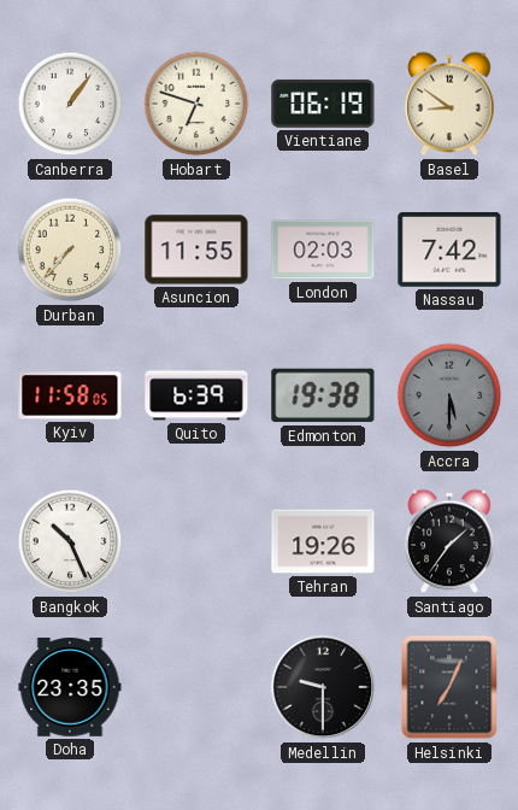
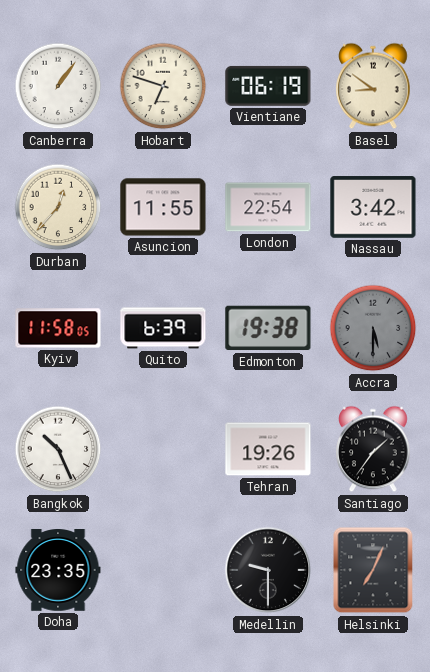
Durban: 7:37 -> 12:37
London: 02:03 -> 22:54
Nassau: 7:42 -> 3:42
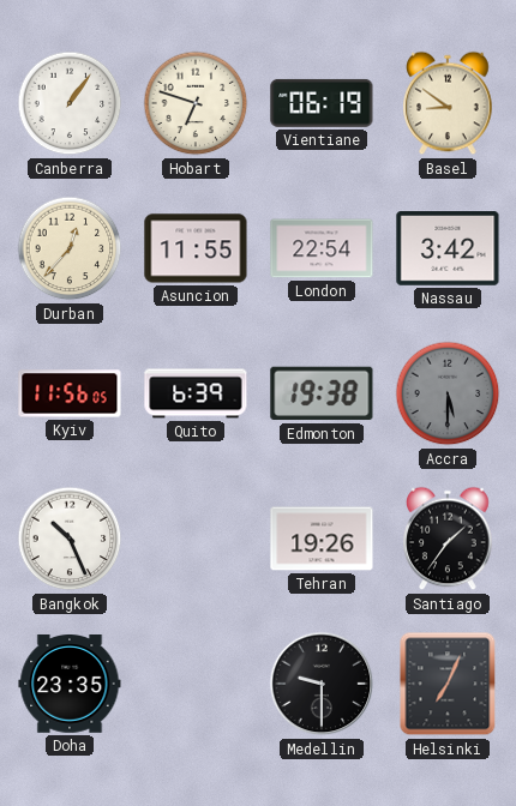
Kyiv: 11:58 -> 11:56
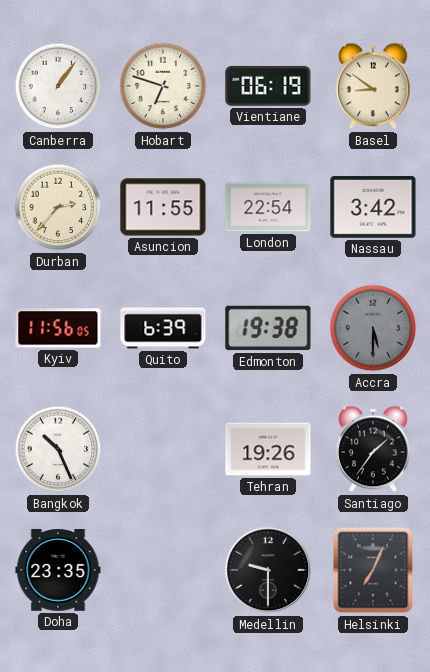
Durban: 12:37 -> 2:37
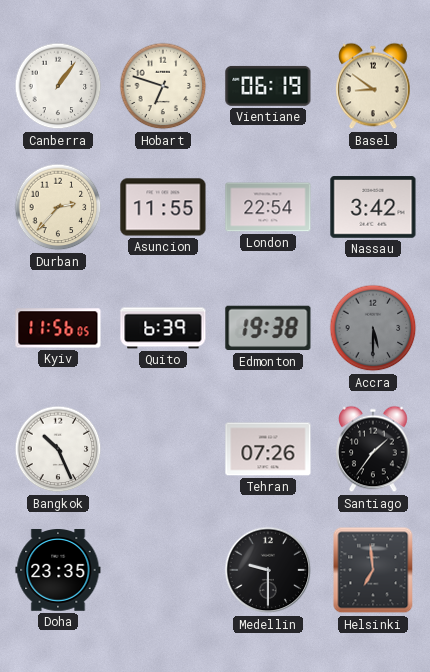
Tehran: 19:26 -> 07:26
Helsinki: 7:04 -> 6:59
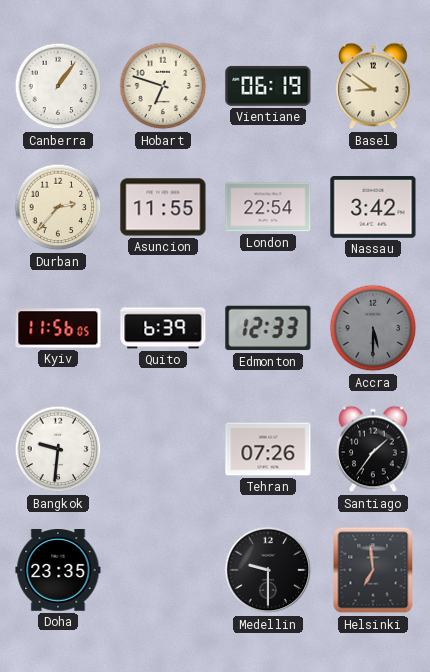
Edmonton: 19:38 -> 12:33
Bangkok: 10:26 -> 9:31
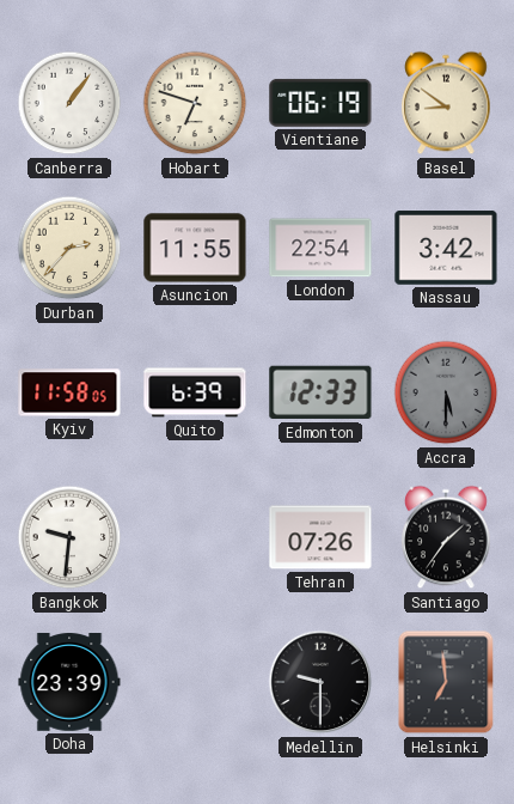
Kyiv: 11:56 -> 11:58
Doha: 23:35 -> 23:39
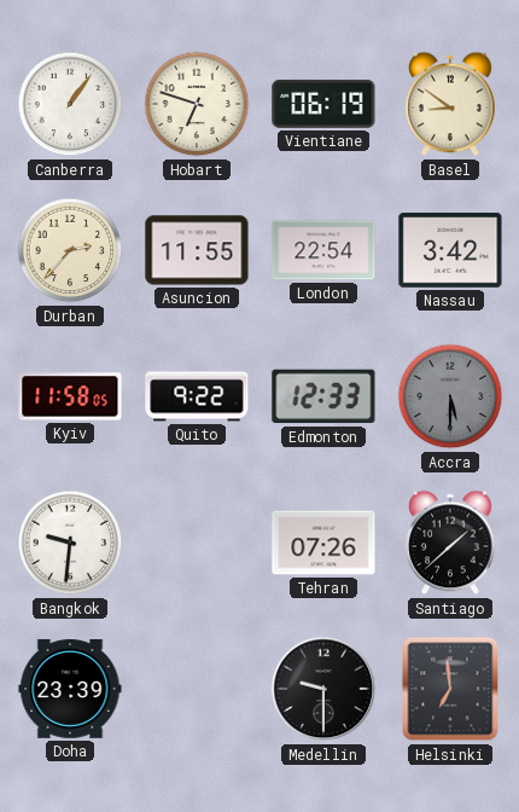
Quito: 6:39 -> 9:22
Santiago: 1:36 -> 1:38
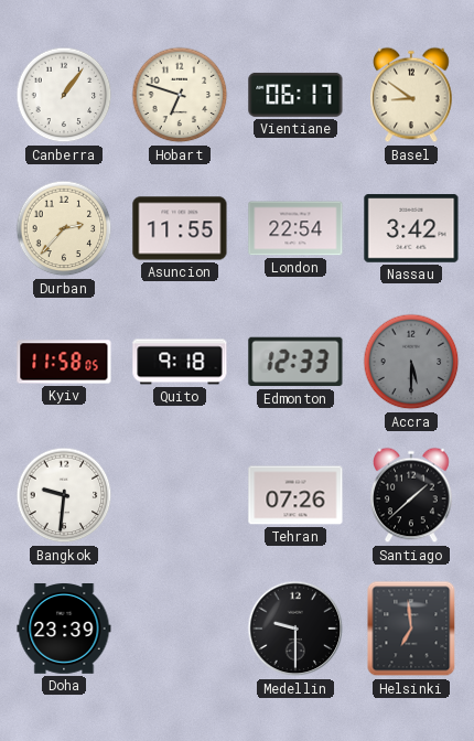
Vientiane: 06:19 -> 06:17
Quito: 9:22 -> 9:18
